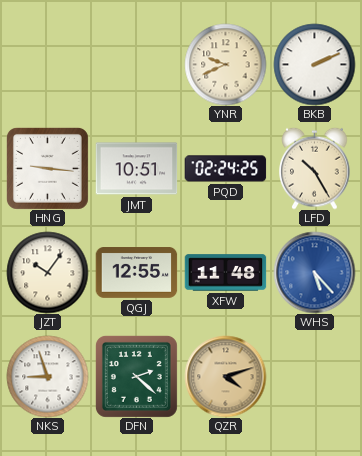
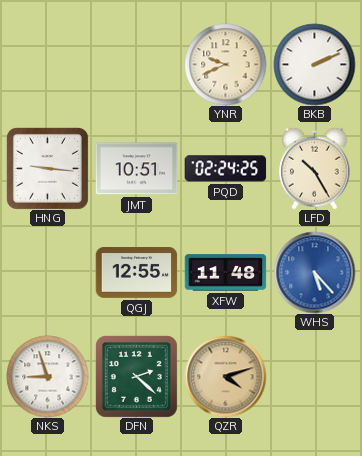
JZT: 10:06 -> none
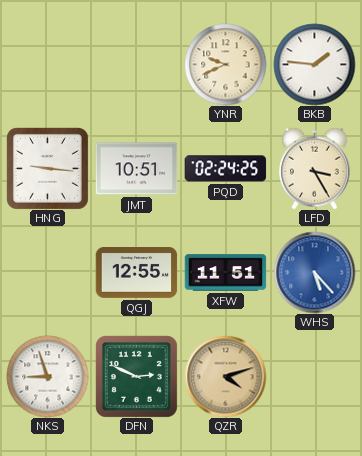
BKB: 2:11 -> 1:46
LFD: 10:25 -> 3:25
XFW: 11:48 -> 11:51
DFN: 2:22 -> 2:49
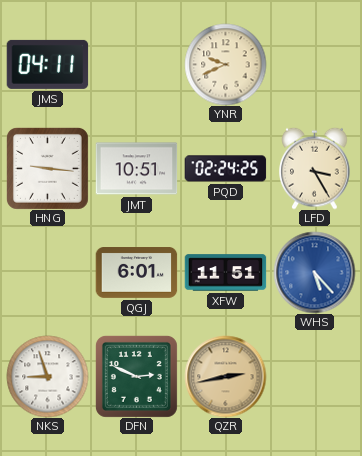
JMS: none -> 04:11
BKB: 1:46 -> none
QGJ: 12:55 -> 6:01
QZR: 4:12 -> 2:43
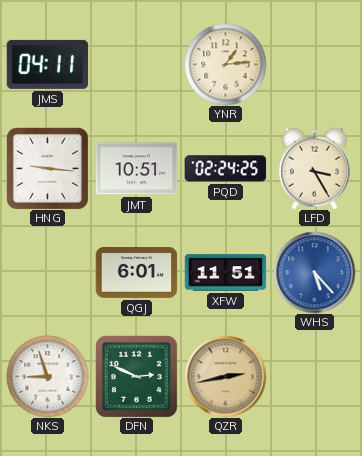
YNR: 9:41 -> 1:14
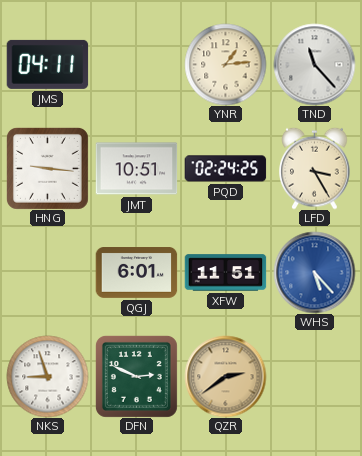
TND: none -> 11:23
QZR: 2:43 -> 2:39
